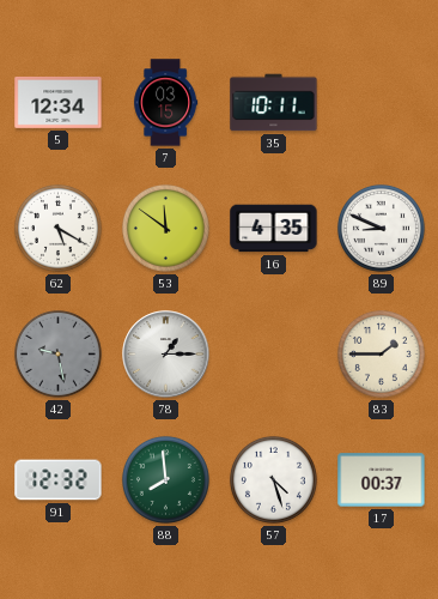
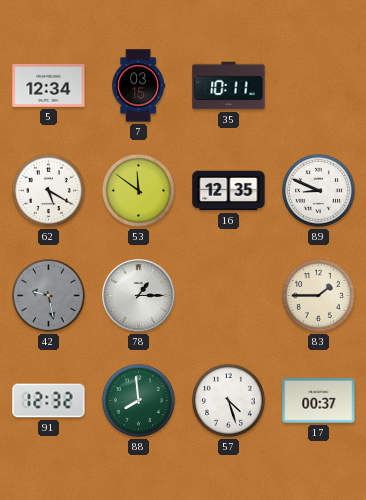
16: 4:35 -> 12:35
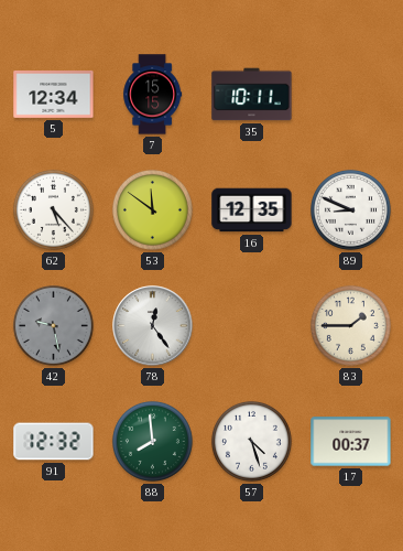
7: 03:15 -> 15:15
62: 5:20 -> 5:23
78: 1:15 -> 12:24
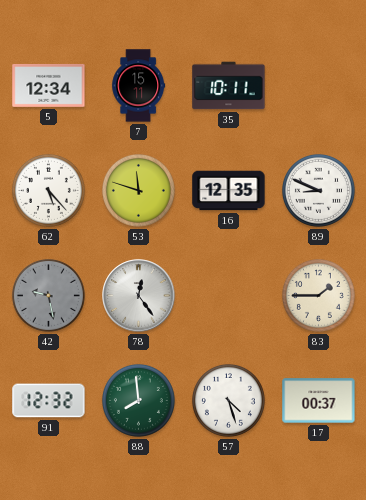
7: 15:15 -> 15:11
53: 11:51 -> 11:48
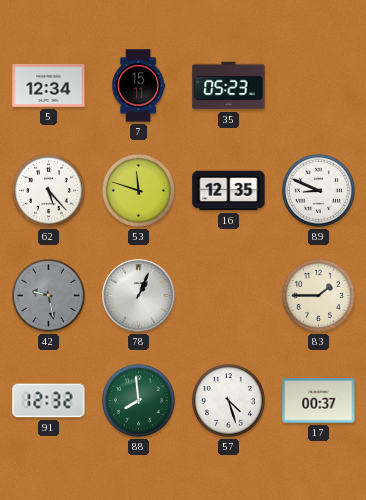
35: 10:11 -> 05:23
78: 12:24 -> 1:04
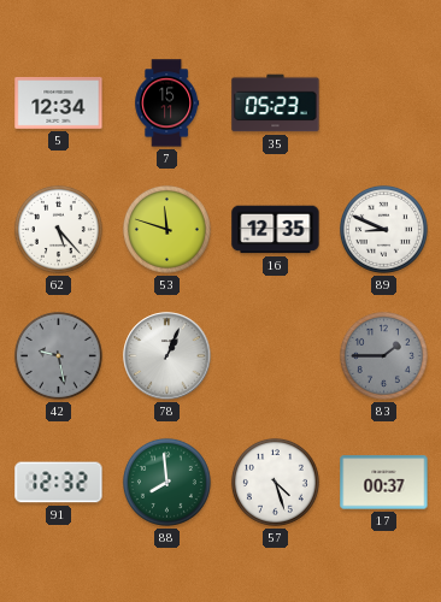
83 dial: cream -> grey
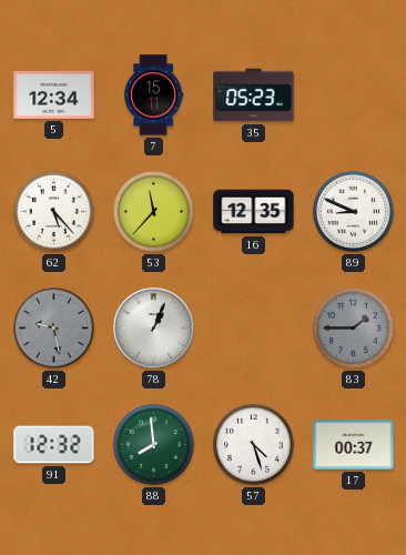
53: 11:48 -> 11:37
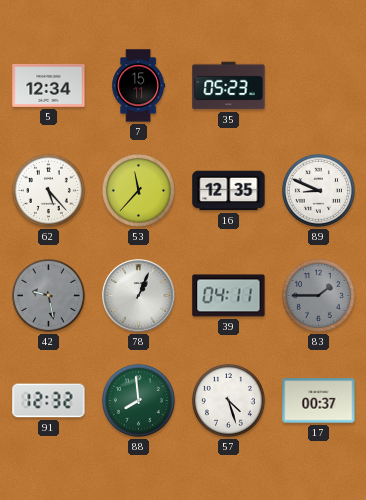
39: none -> 04:11
